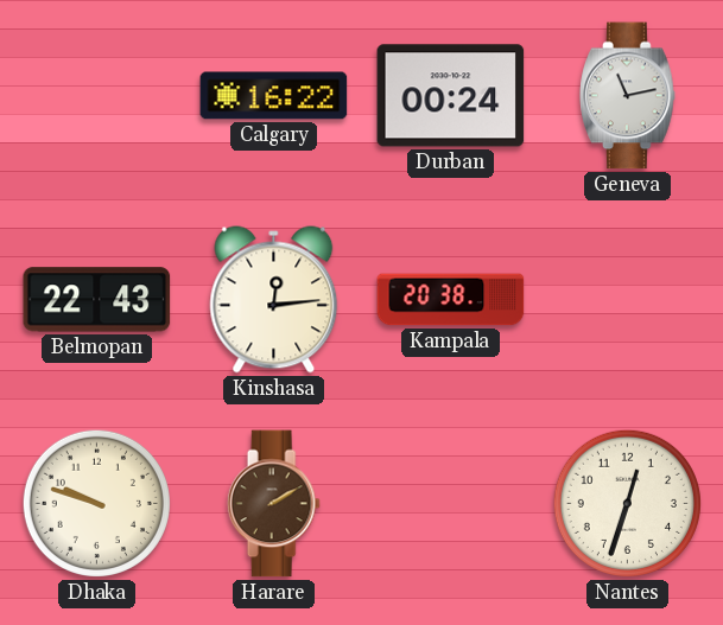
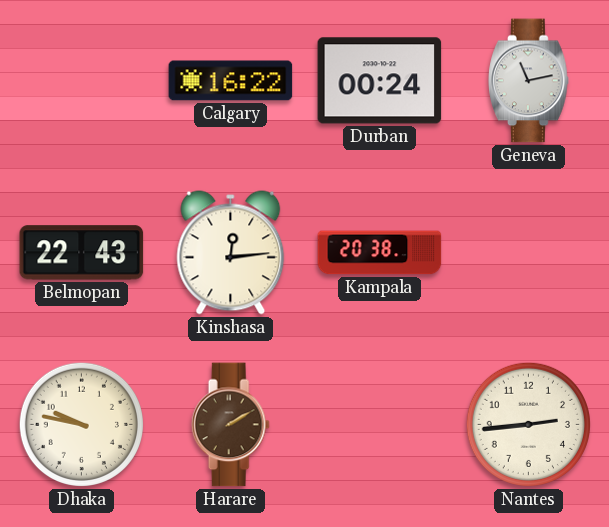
Dhaka: 9:48 -> 9:47
Nantes: 12:33 -> 2:44
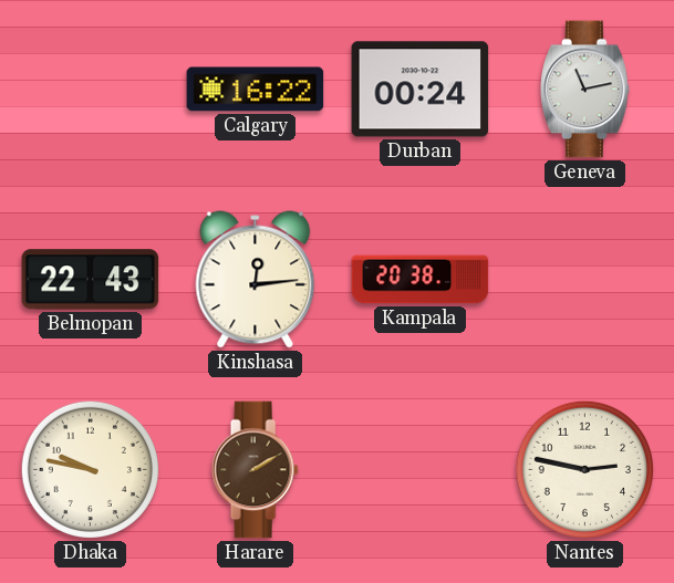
Nantes: 2:44 -> 2:47
